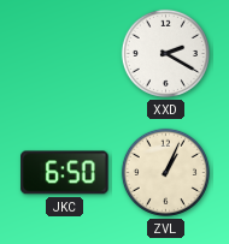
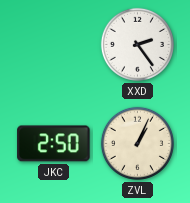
XXD: 2:20 -> 2:24
JKC: 6:50 -> 2:50
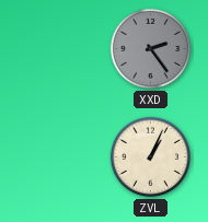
XXD dial: white -> grey
JKC: 2:50 -> none
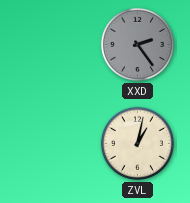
ZVL: 1:04 -> 1:02
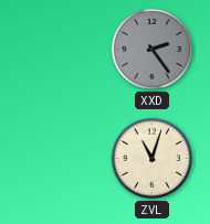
ZVL: 1:02 -> 11:03
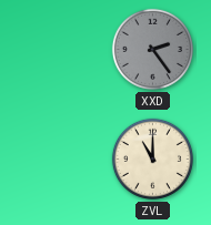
ZVL: 11:03 -> 11:00
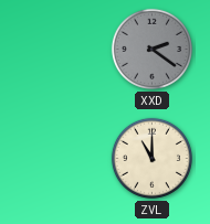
XXD: 2:24 -> 2:21
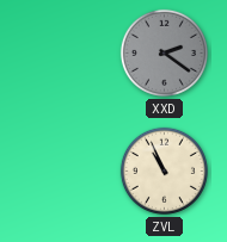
ZVL: 11:00 -> 10:56
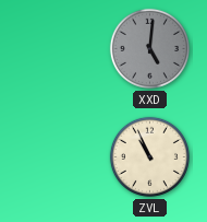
XXD: 2:21 -> 5:01
